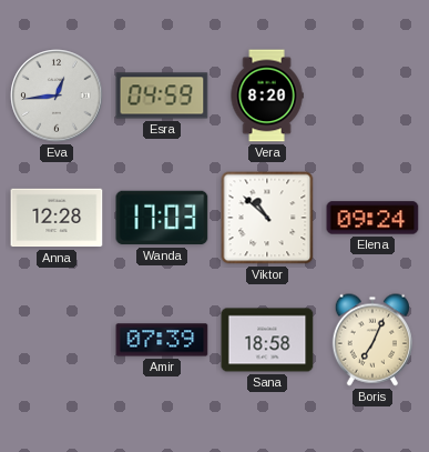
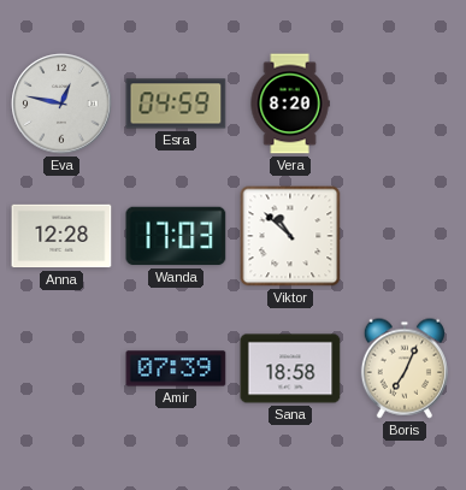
Eva: 12:44 -> 12:47
Elena: 09:24 -> none
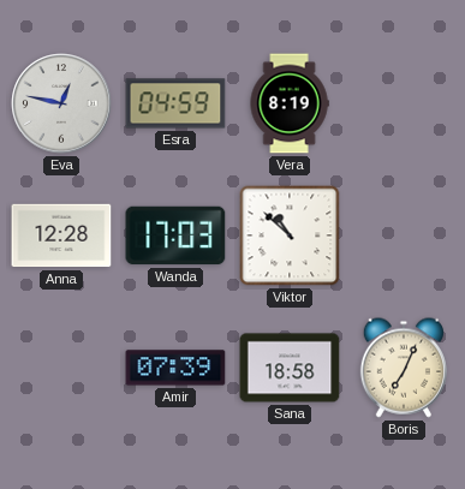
Vera: 8:20 -> 8:19
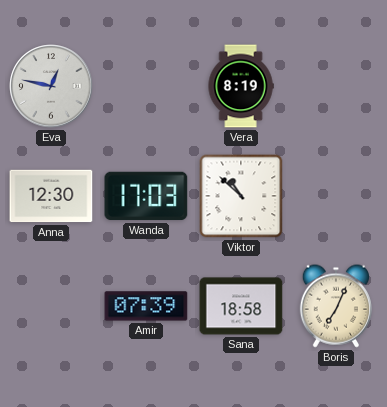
Esra: 04:59 -> none
Anna: 12:28 -> 12:30
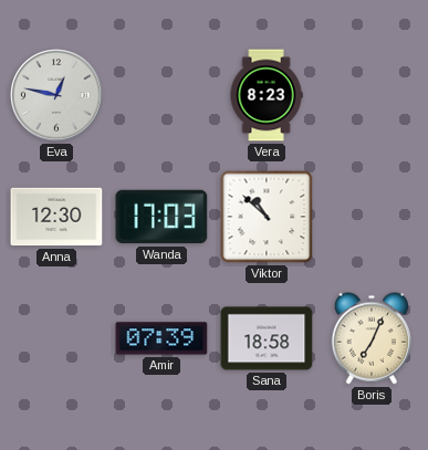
Vera: 8:19 -> 8:23
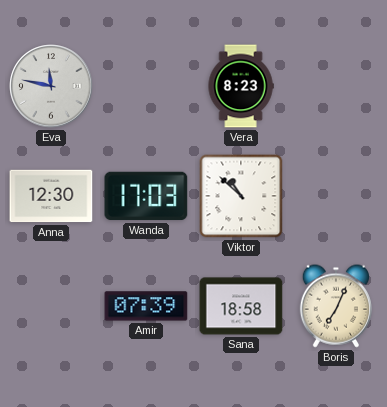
Eva: 12:47 -> 11:47
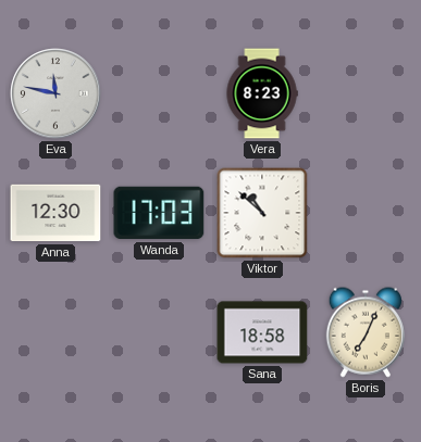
Amir: 07:39 -> none
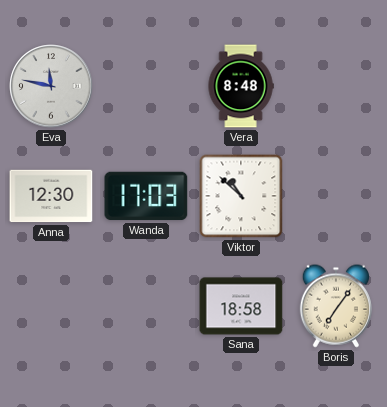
Vera: 8:23 -> 8:48
Boris: 7:04 -> 7:06
